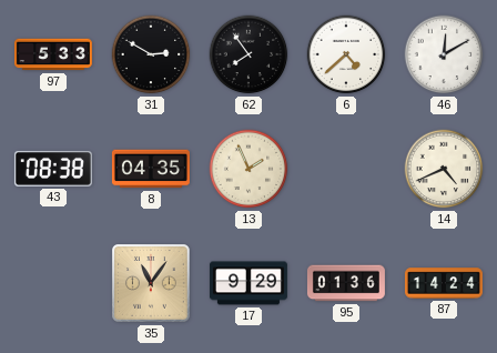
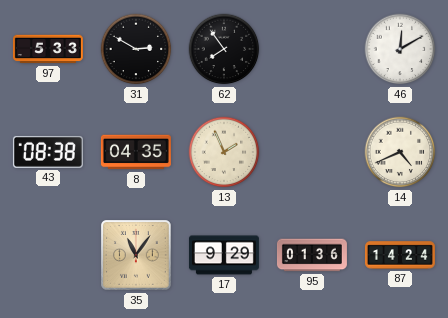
6: 4:38 -> none
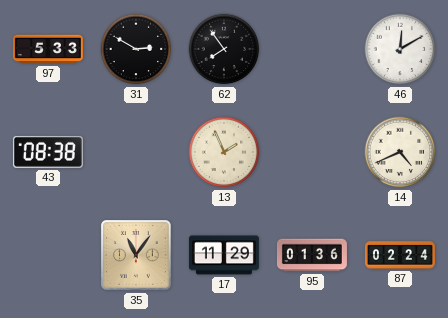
8: 04:35 -> none
17: 9:29 -> 11:29
87: 14:24 -> 02:24
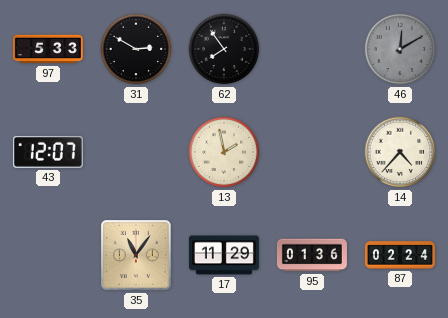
46 dial: white -> grey
43: 08:38 -> 12:07
13: 1:56 -> 1:58
14: 4:41 -> 4:37
